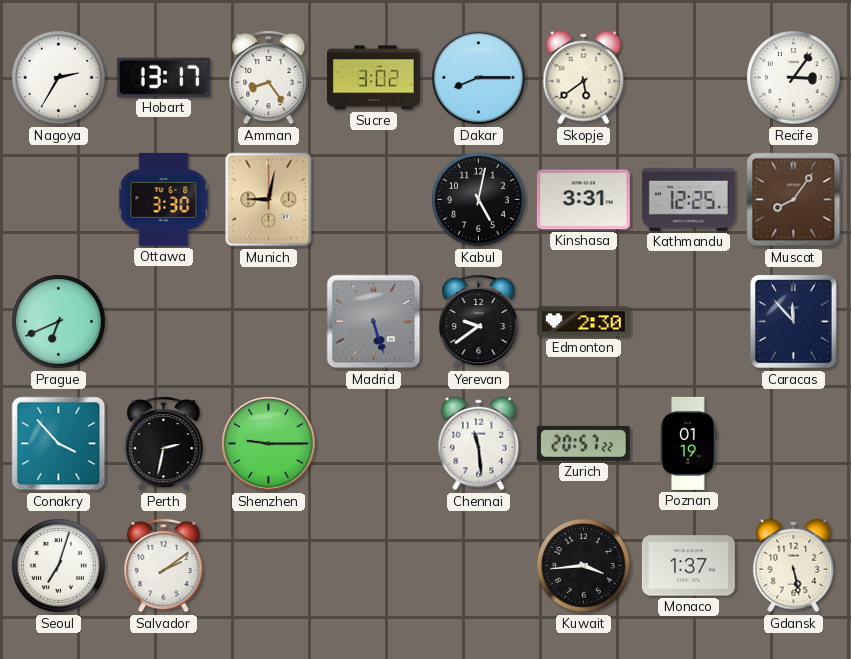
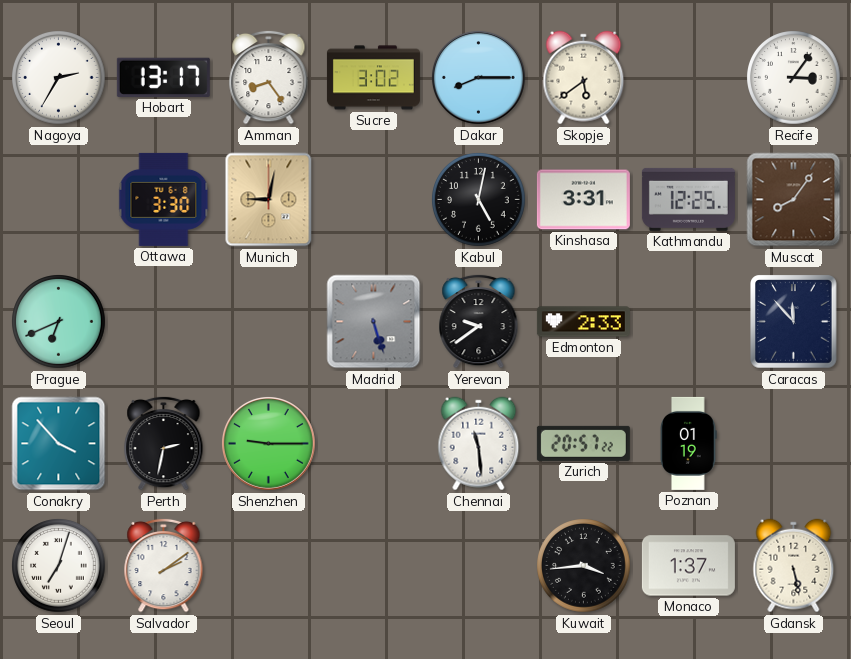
Edmonton: 2:30 -> 2:33
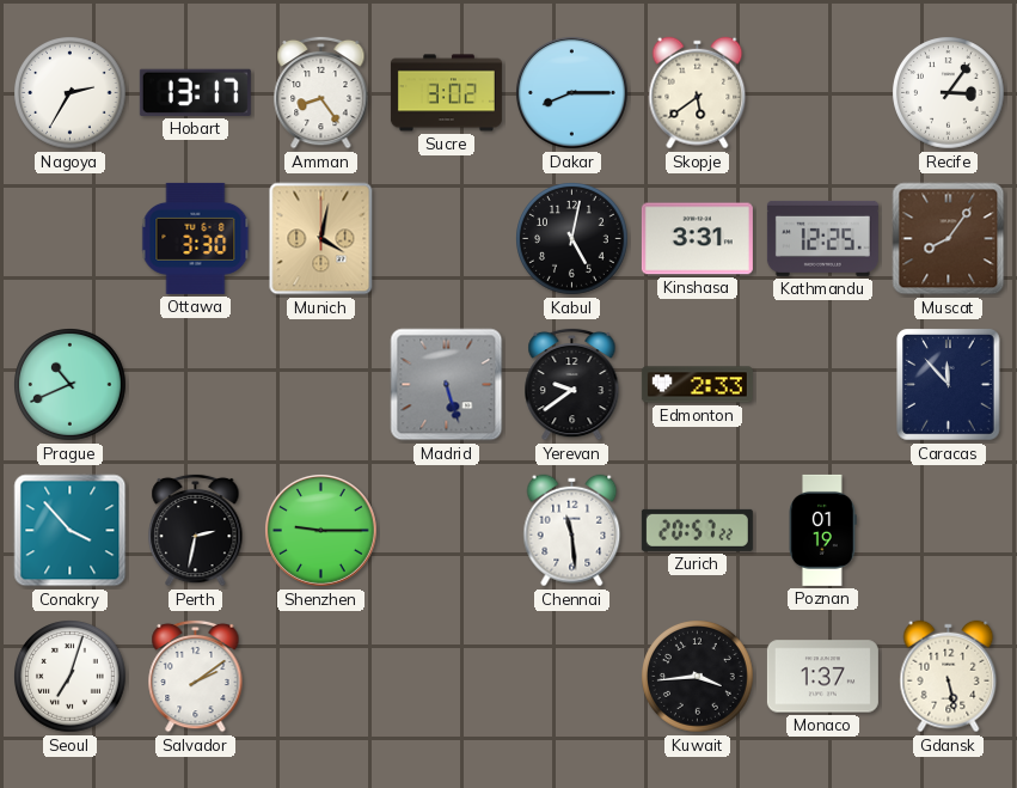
Munich: 9:02 -> 4:02
Prague: 6:41 -> 10:41
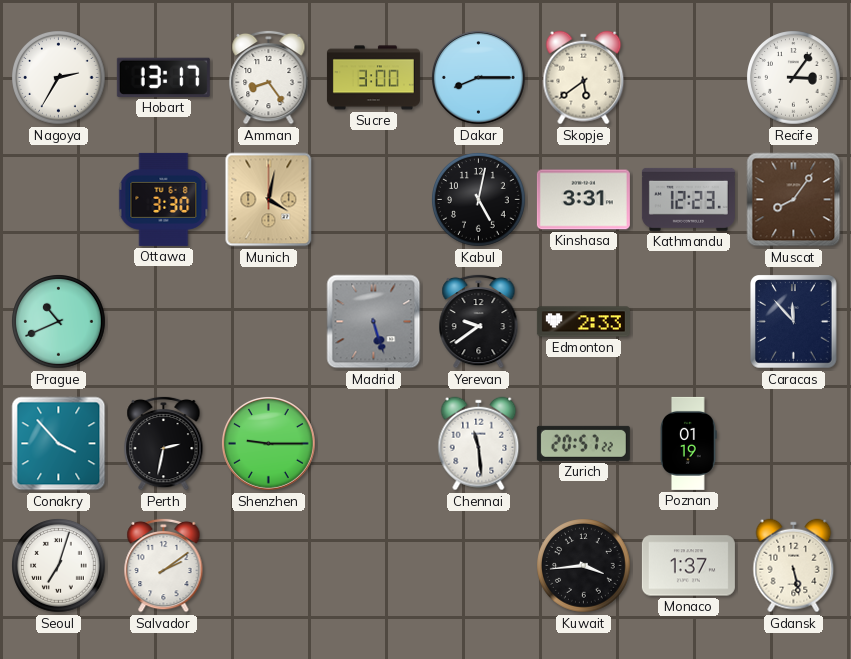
Sucre: 3:02 -> 3:00
Kathmandu: 12:25 -> 12:23
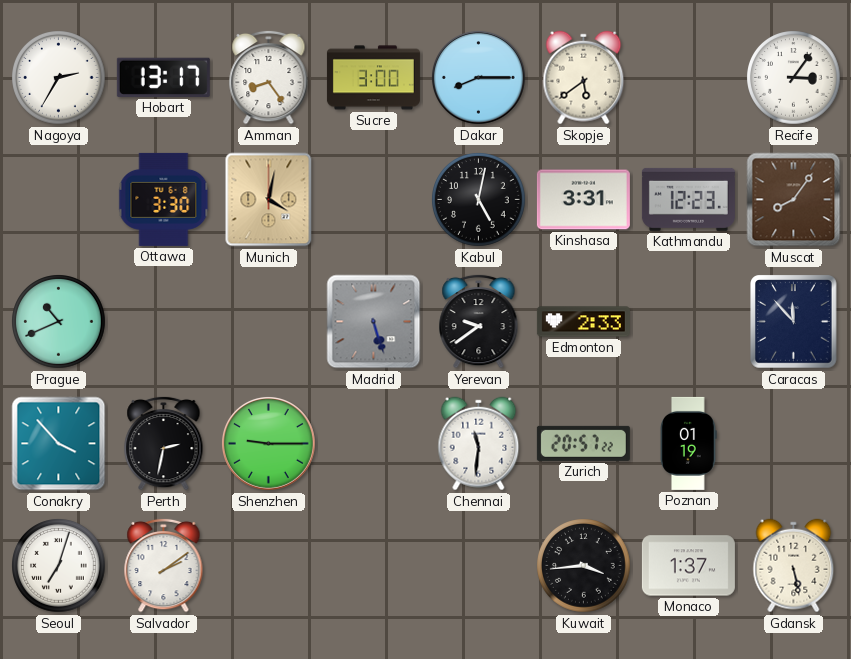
Chennai: 11:29 -> 11:31
